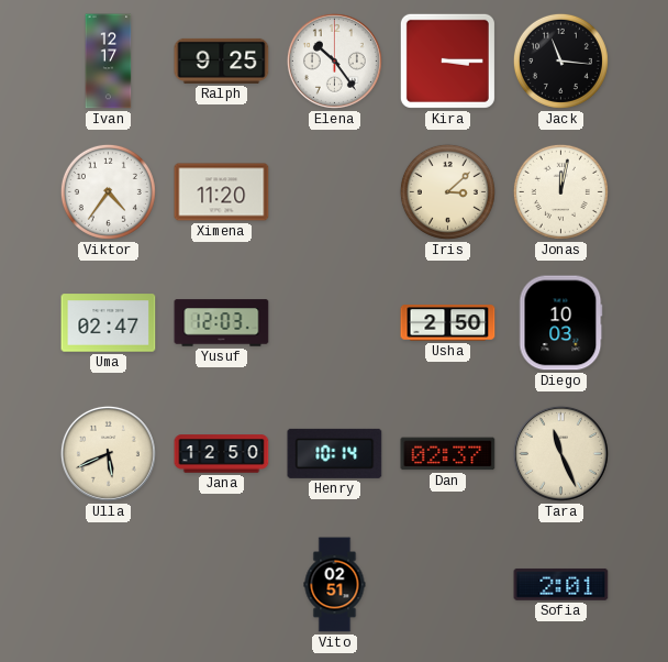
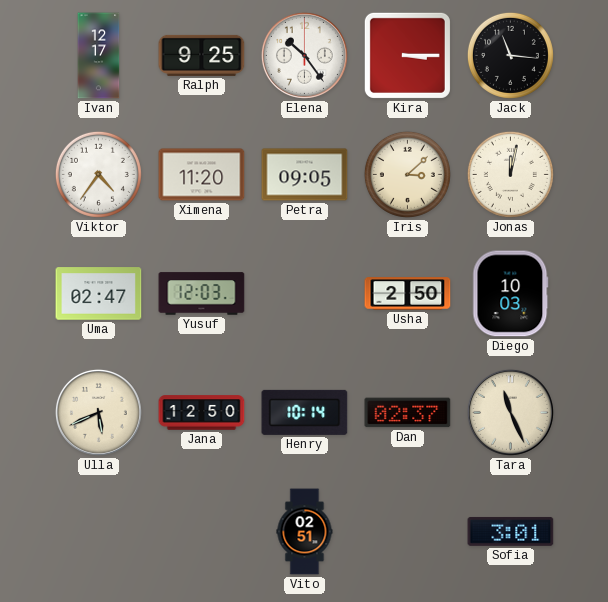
Petra: none -> 09:05
Sofia: 2:01 -> 3:01
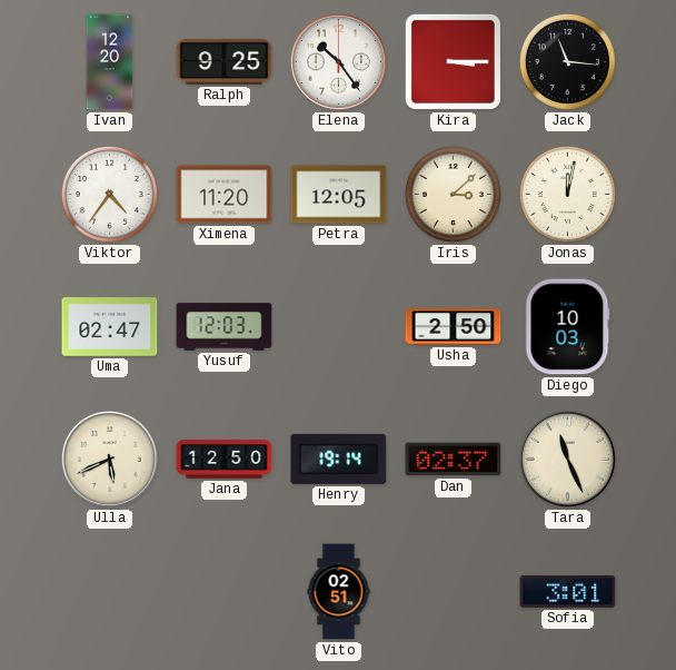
Ivan: 12:17 -> 12:20
Petra: 09:05 -> 12:05
Henry: 10:14 -> 19:14
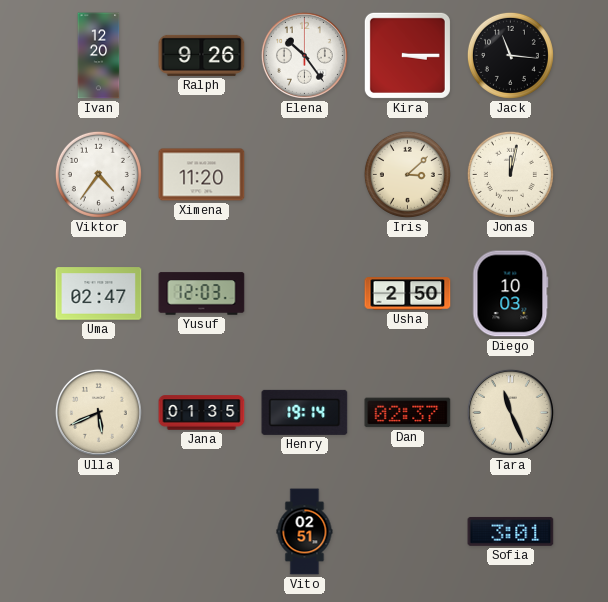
Ralph: 9:25 -> 9:26
Petra: 12:05 -> none
Jana: 12:50 -> 01:35
